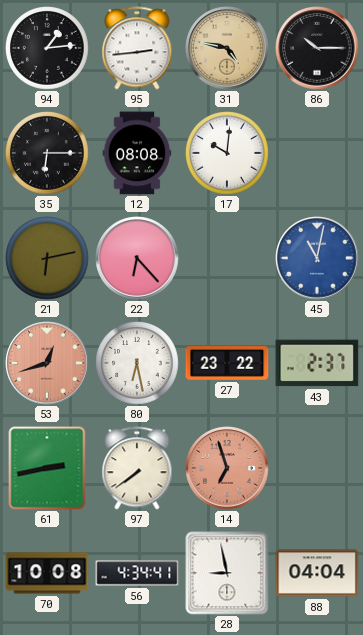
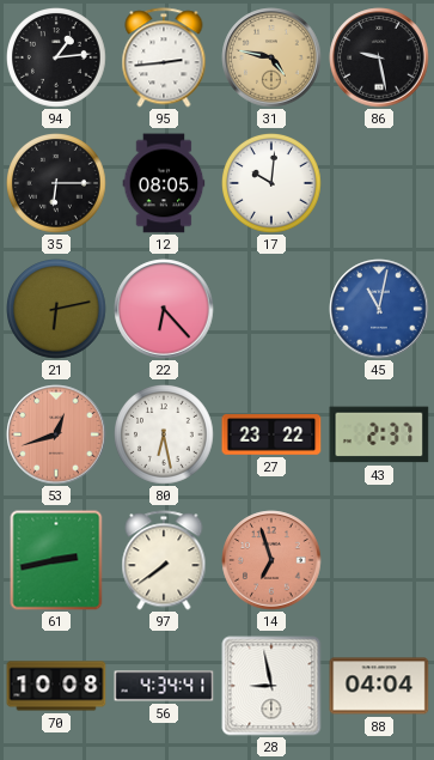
86: 10:15 -> 9:28
12: 08:08 -> 08:05
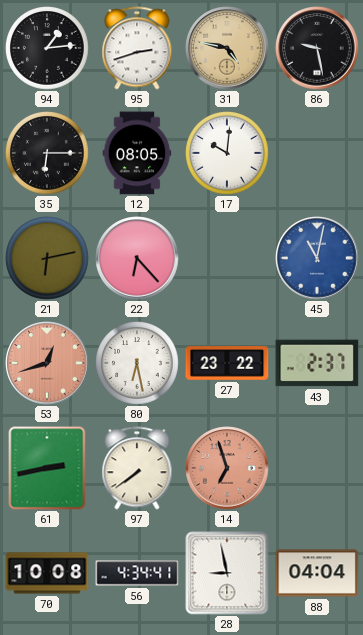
95: 2:44 -> 2:42
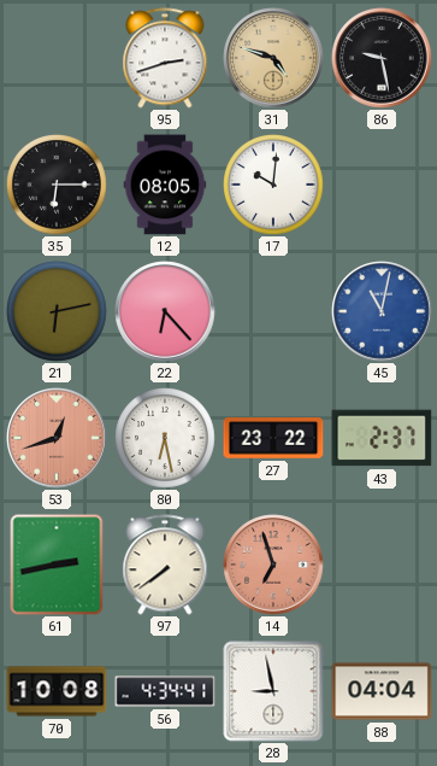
94: 1:14 -> none
31: 4:47 -> 4:48
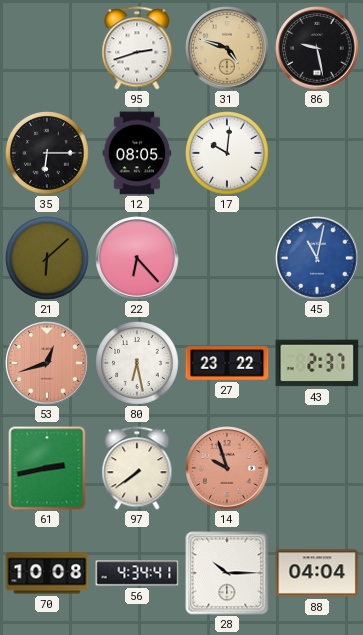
21: 6:13 -> 6:08
14: 6:57 -> 9:57
28: 8:58 -> 10:15
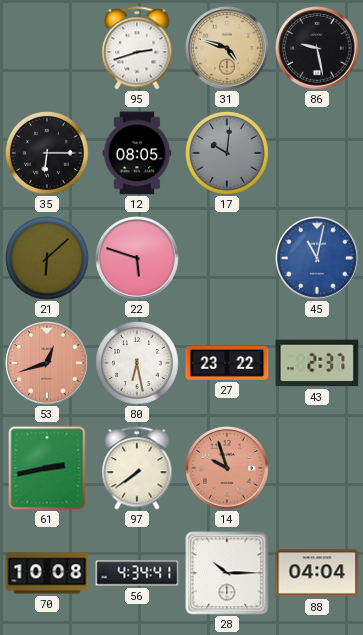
17 dial: white -> grey
22: 6:23 -> 5:48
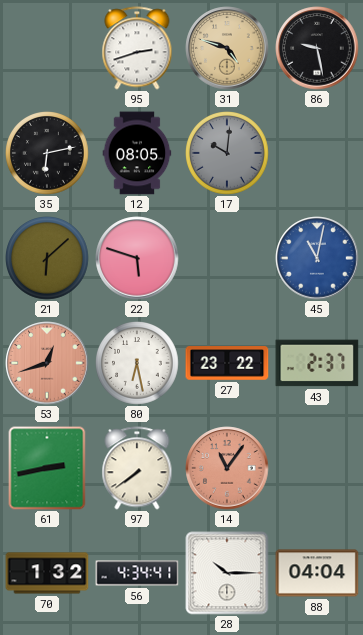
35: 6:15 -> 6:13
14: 9:57 -> 11:06
70: 10:08 -> 1:32
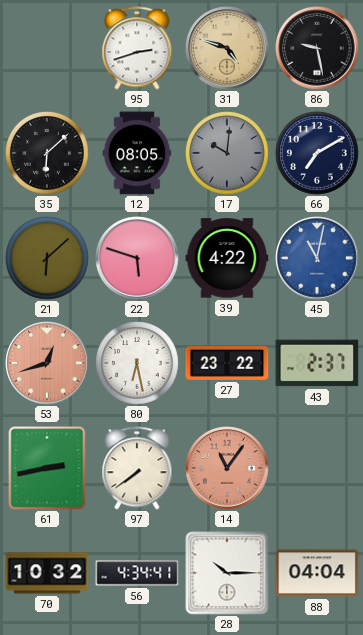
35: 6:13 -> 6:08
66: none -> 7:10
39: none -> 4:22
70: 1:32 -> 10:32
